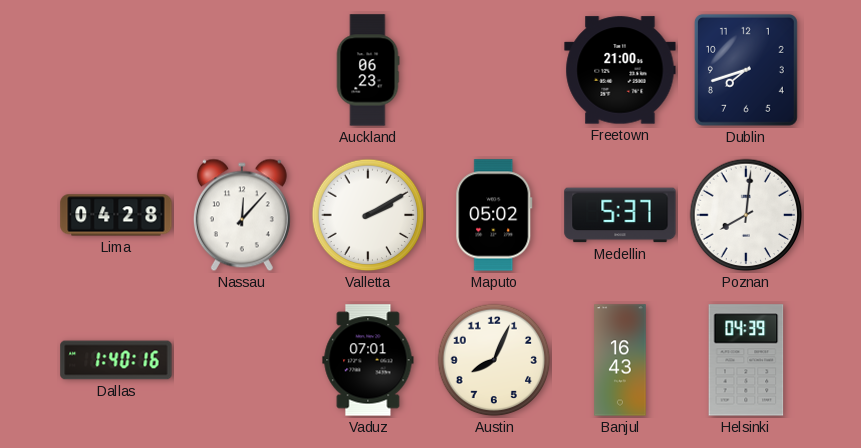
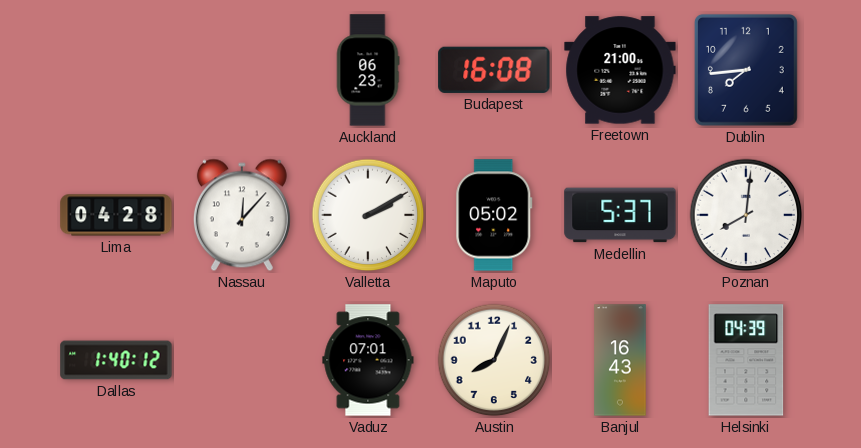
Budapest: none -> 16:08
Dublin: 7:42 -> 7:44
Dallas: 1:40:16 -> 1:40:12
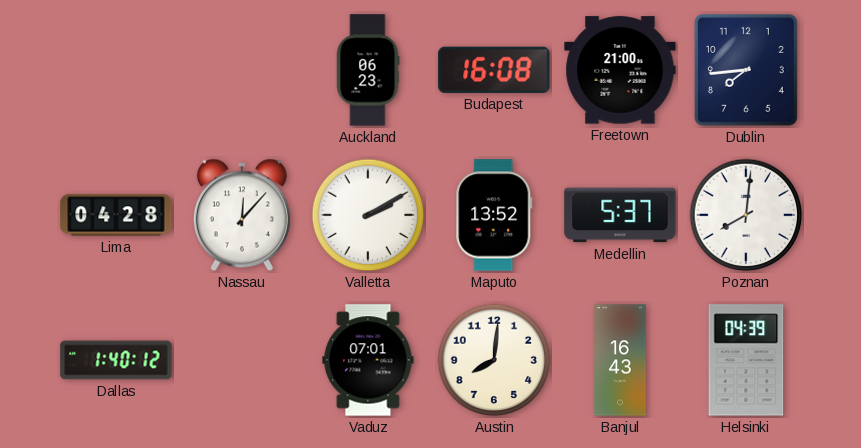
Maputo: 05:02 -> 13:52
Austin: 8:04 -> 8:01
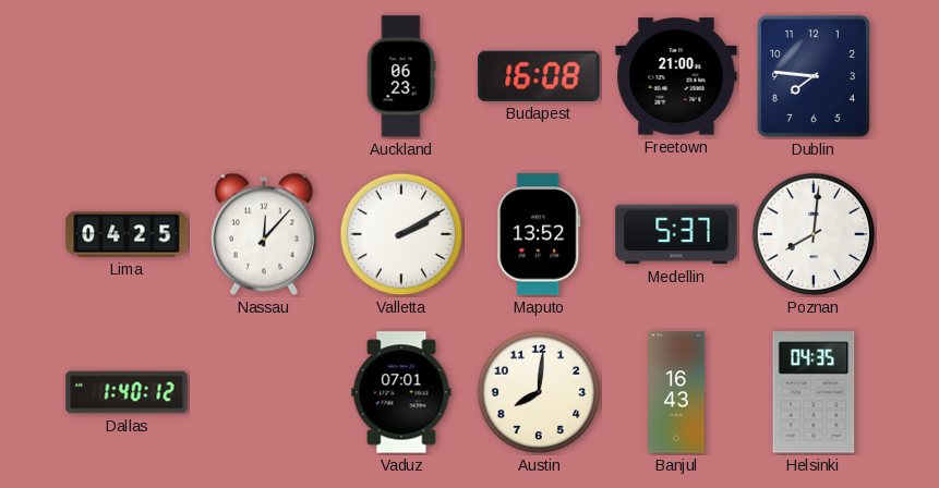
Dublin: 7:44 -> 7:46
Lima: 04:28 -> 04:25
Helsinki: 04:39 -> 04:35
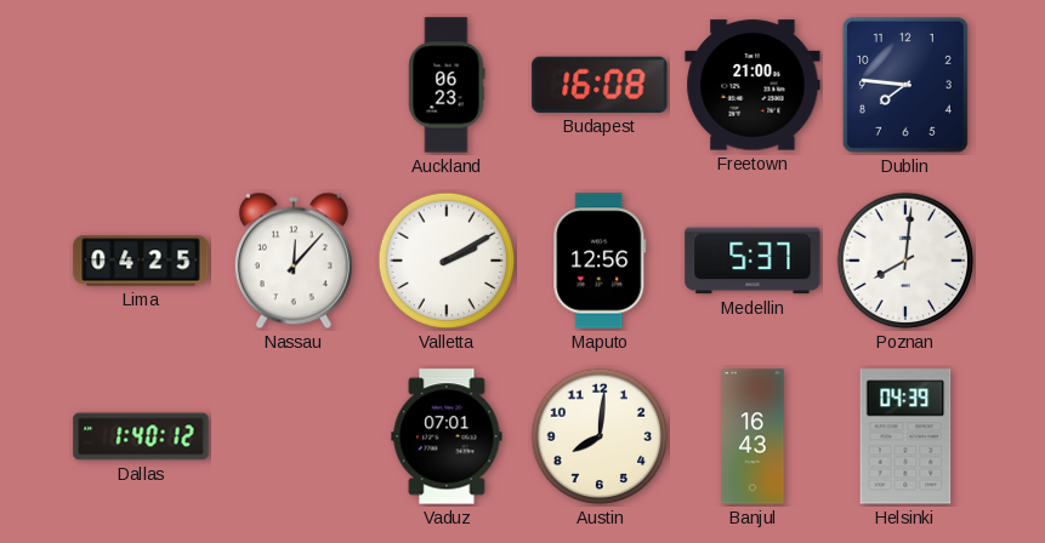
Maputo: 13:52 -> 12:56
Helsinki: 04:35 -> 04:39
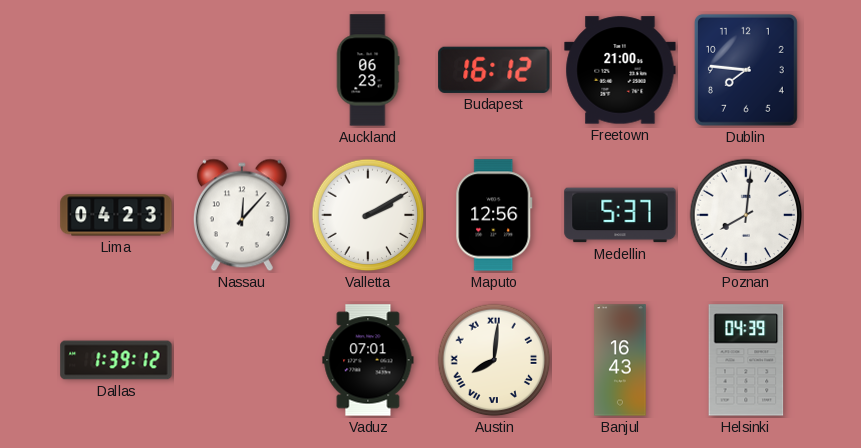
Budapest: 16:08 -> 16:12
Lima: 04:25 -> 04:23
Dallas: 1:40 -> 1:39
Austin numerals: Arabic -> Roman
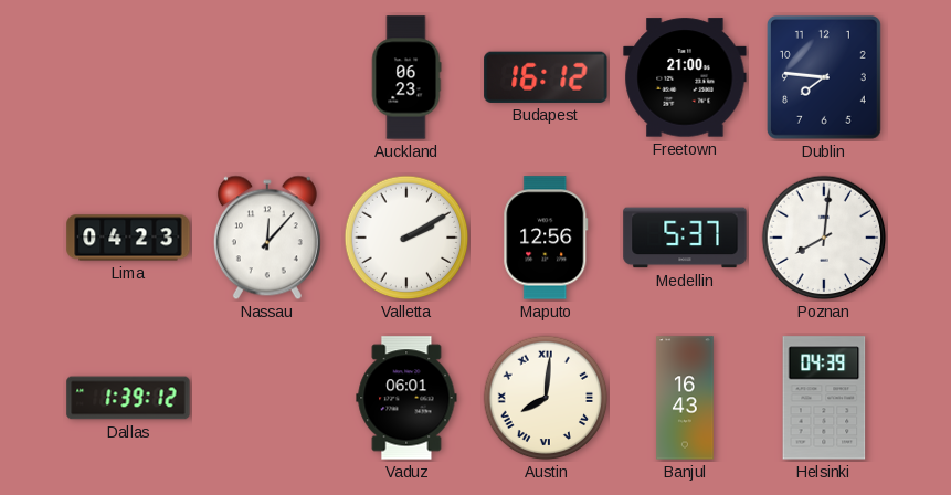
Vaduz: 07:01 -> 06:01
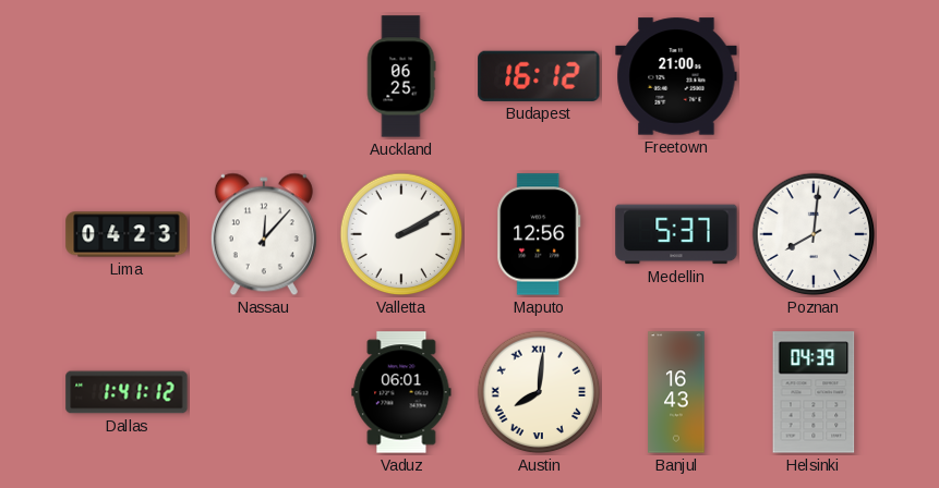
Auckland: 06:23 -> 06:25
Dublin: 7:46 -> none
Dallas: 1:39 -> 1:41
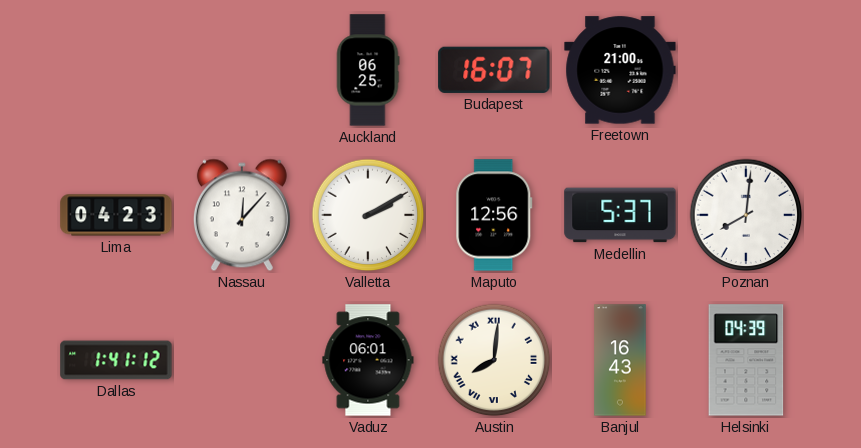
Budapest: 16:12 -> 16:07
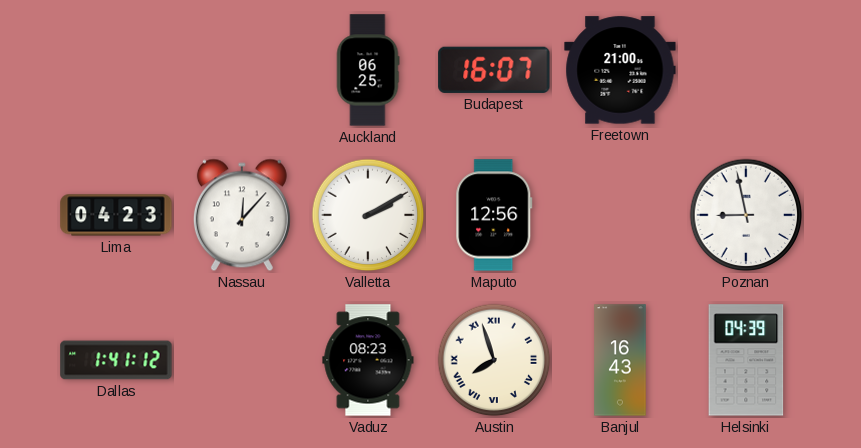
Medellin: 5:37 -> none
Poznan: 8:01 -> 8:58
Vaduz: 06:01 -> 08:23
Austin: 8:01 -> 7:57
